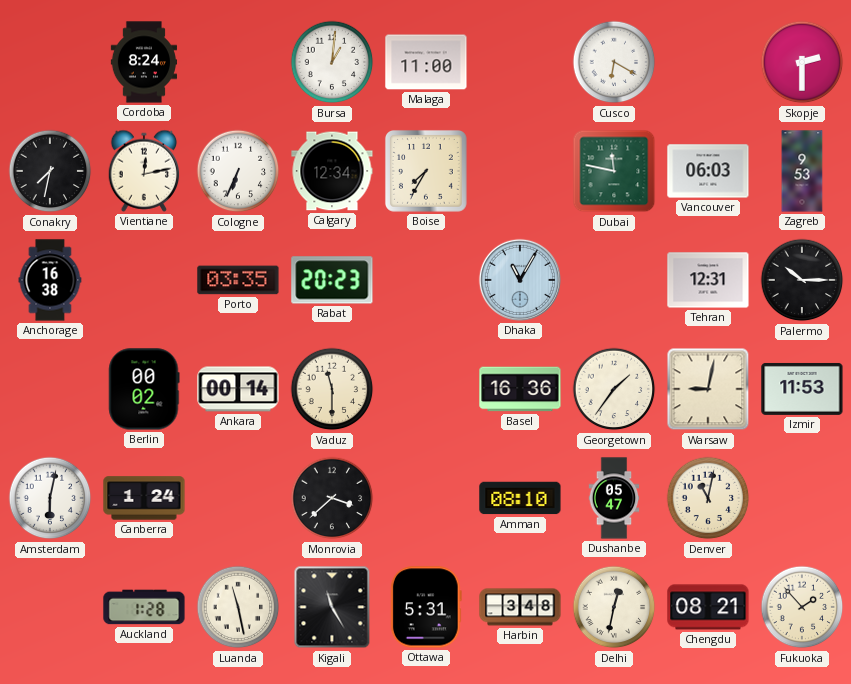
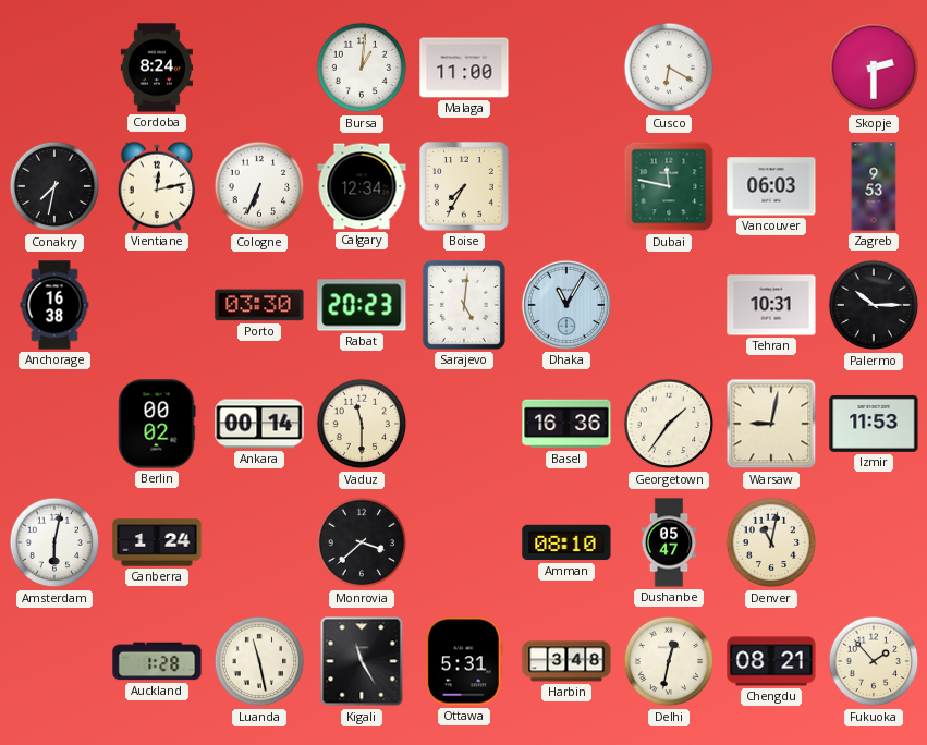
Porto: 03:35 -> 03:30
Sarajevo: none -> 5:01
Tehran: 12:31 -> 10:31
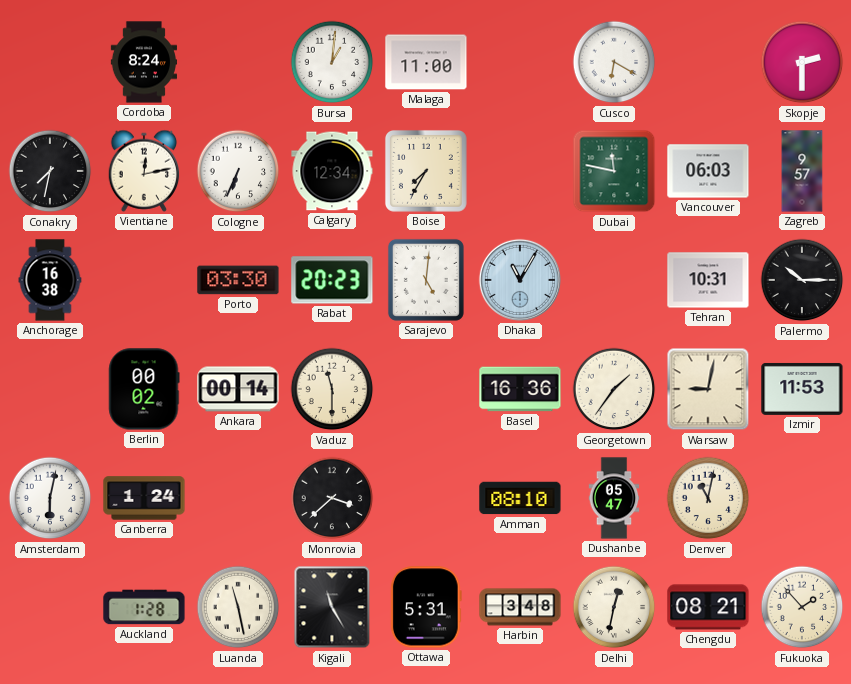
Zagreb: 9:53 -> 9:57
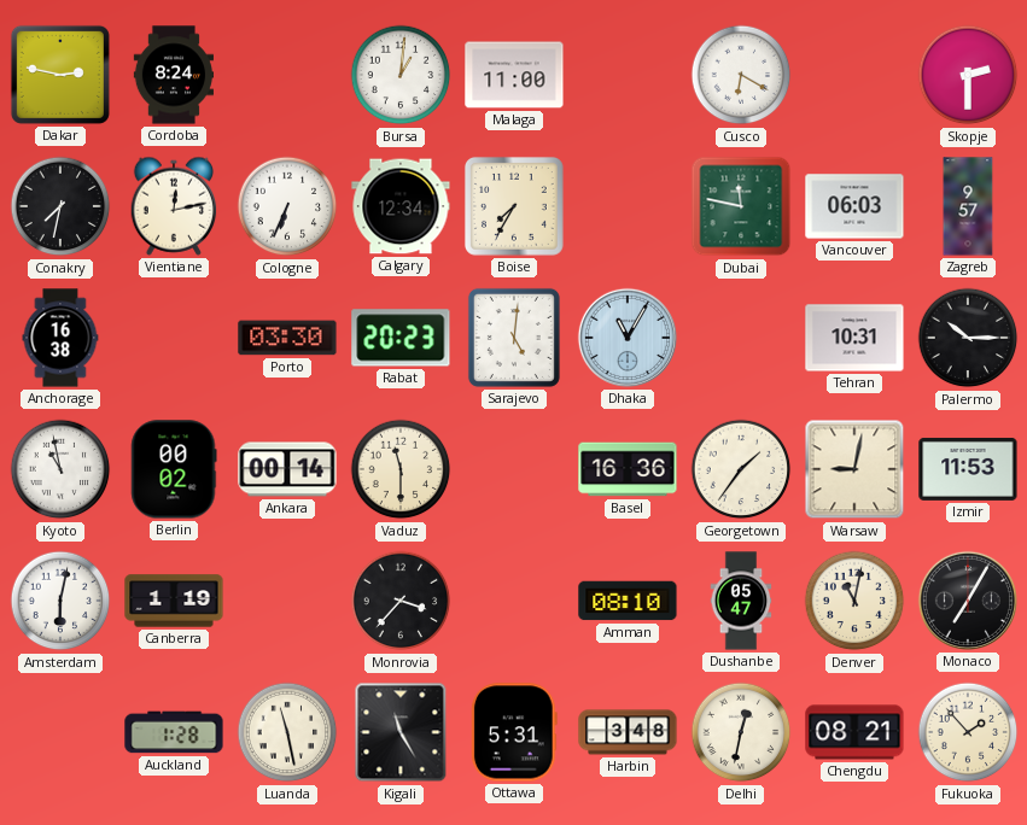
Dakar: none -> 2:47
Kyoto: none -> 10:58
Canberra: 1:24 -> 1:19
Monrovia: 3:38 -> 3:37
Monaco: none -> 7:05
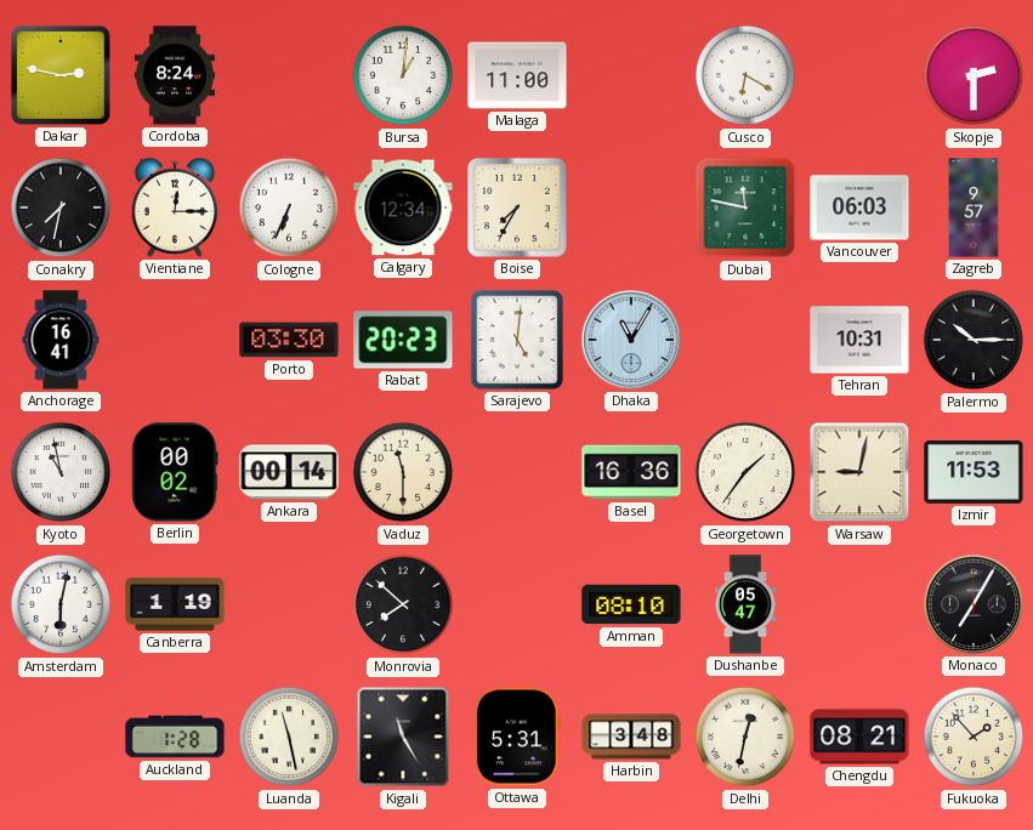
Vientiane: 12:13 -> 12:15
Anchorage: 16:38 -> 16:41
Monrovia: 3:37 -> 7:52
Denver: 11:02 -> none
